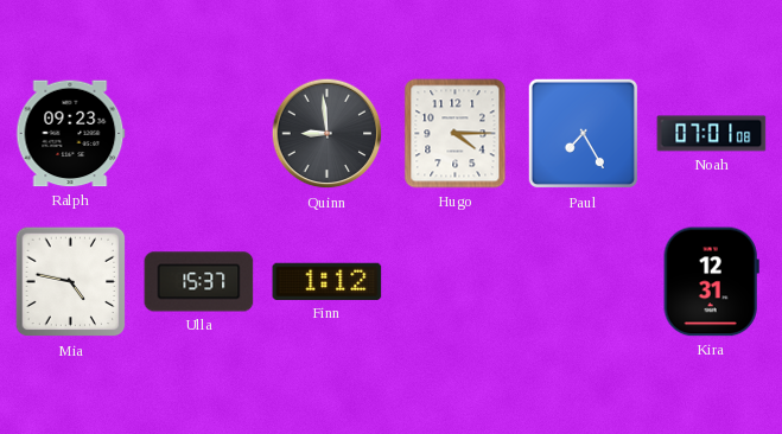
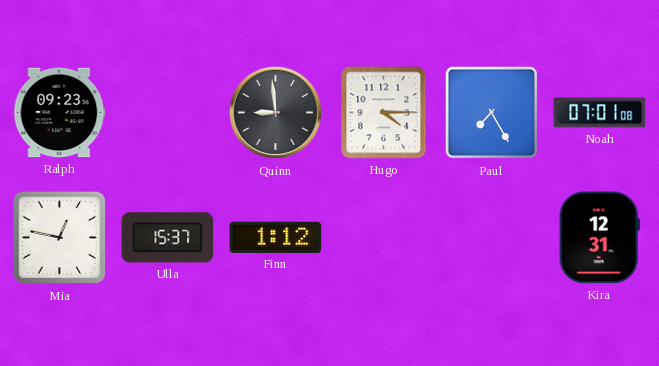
Mia: 4:47 -> 12:47
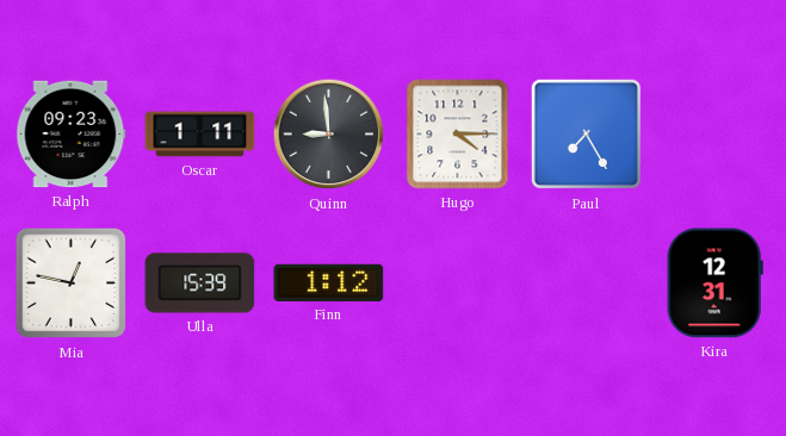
Oscar: none -> 1:11
Noah: 07:01 -> none
Ulla: 15:37 -> 15:39
